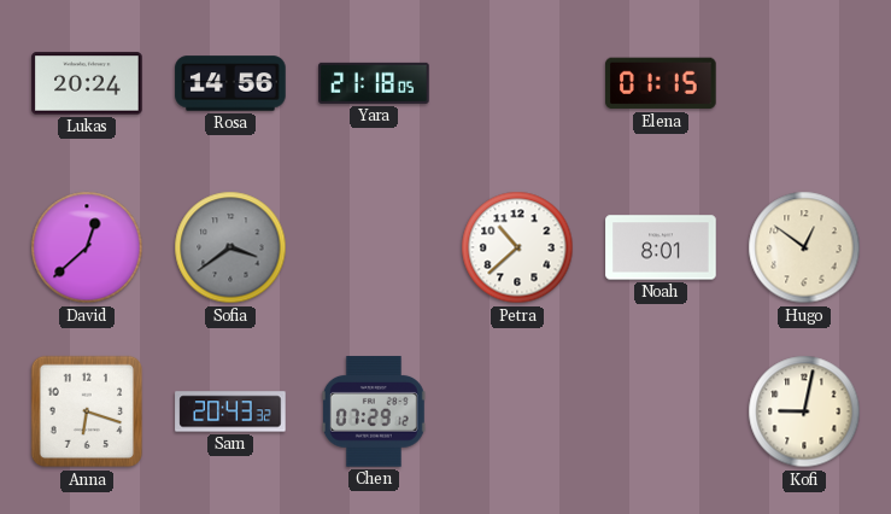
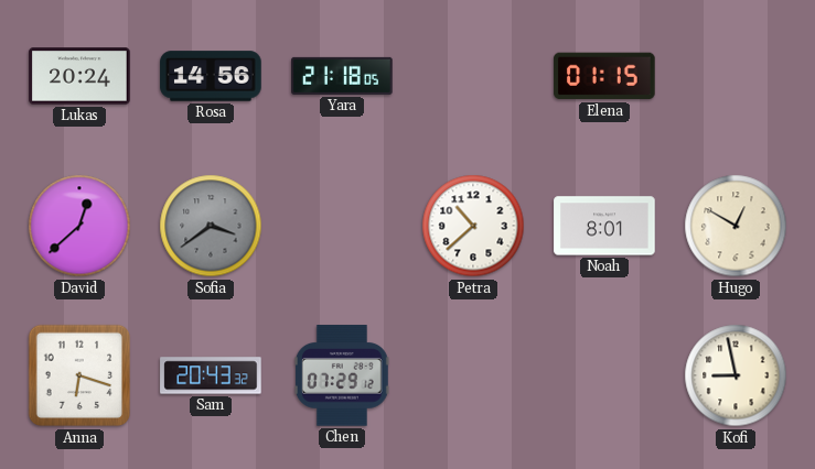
Hugo: 12:51 -> 12:50
Kofi: 9:02 -> 8:58
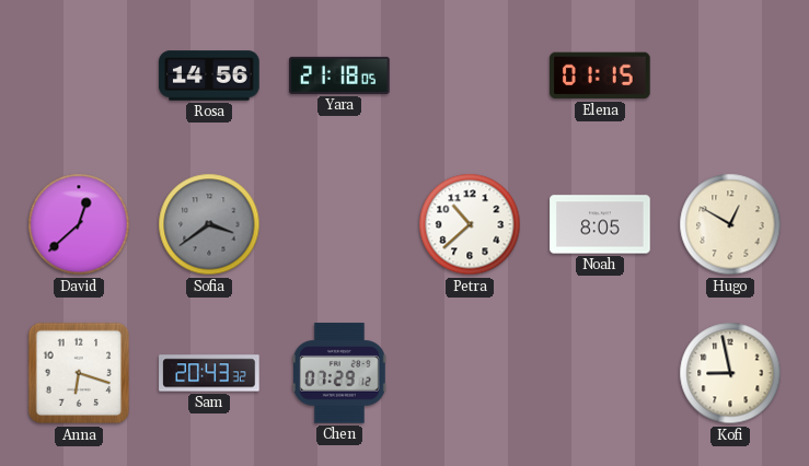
Lukas: 20:24 -> none
Noah: 8:01 -> 8:05
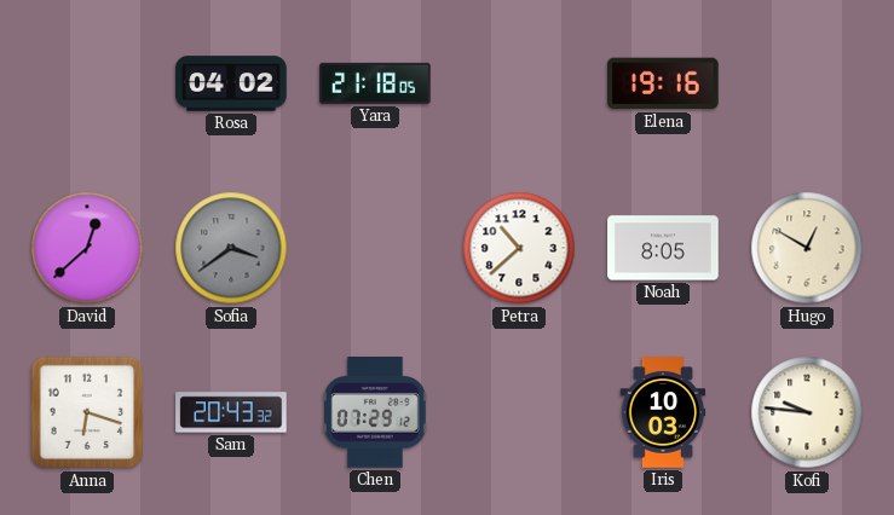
Rosa: 14:56 -> 04:02
Elena: 01:15 -> 19:16
Iris: none -> 10:03
Kofi: 8:58 -> 9:46
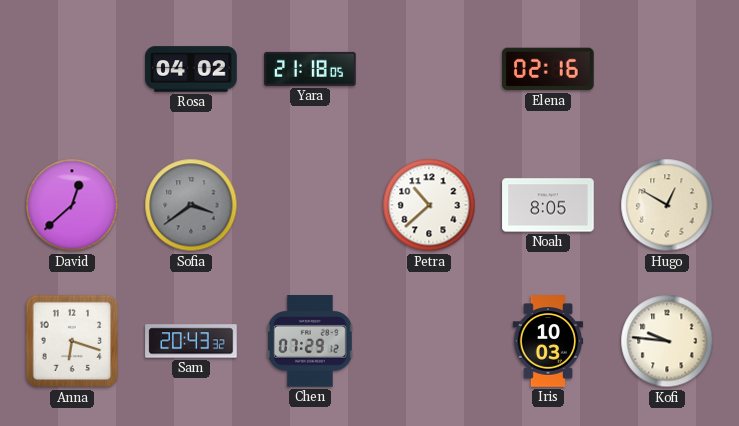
Elena: 19:16 -> 02:16
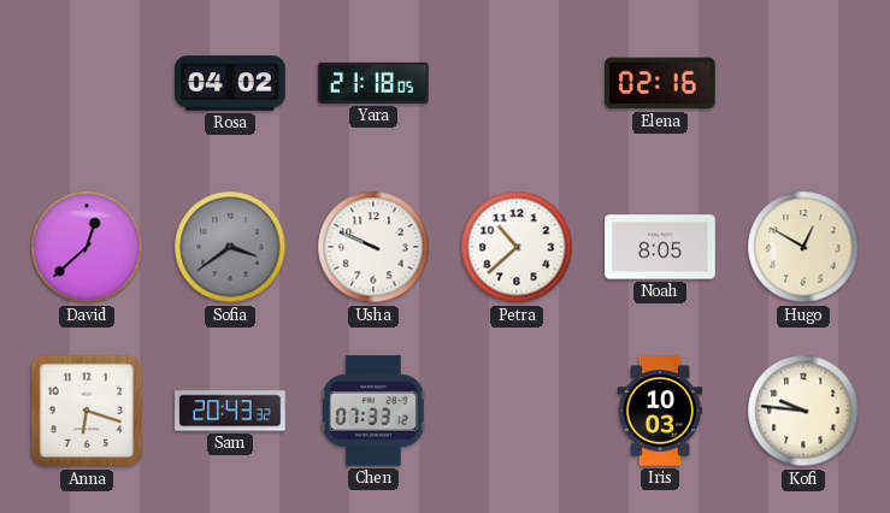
Usha: none -> 9:49
Chen: 07:29 -> 07:33
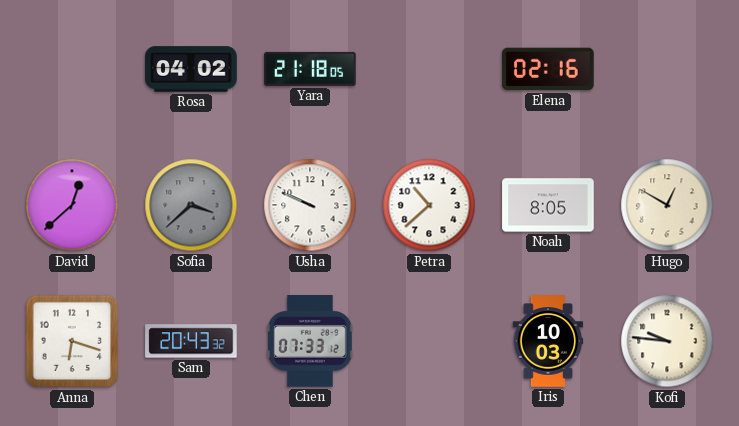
Sofia: 3:39 -> 3:38
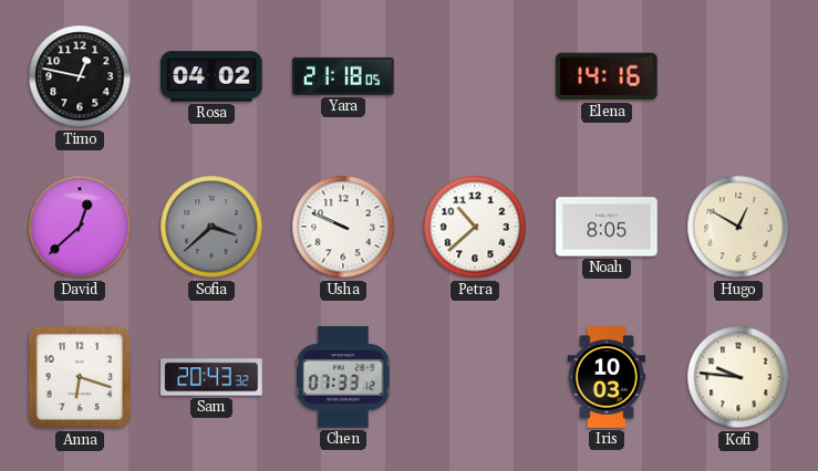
Timo: none -> 12:47
Elena: 02:16 -> 14:16
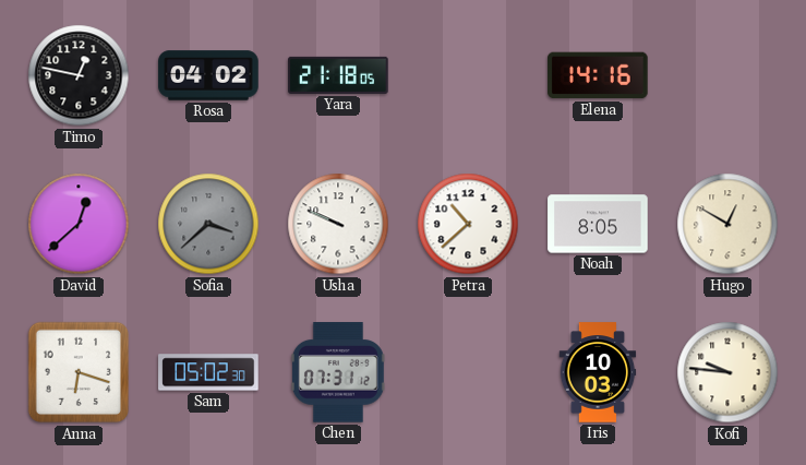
Sam: 20:43 -> 05:02
Chen: 07:33 -> 07:31
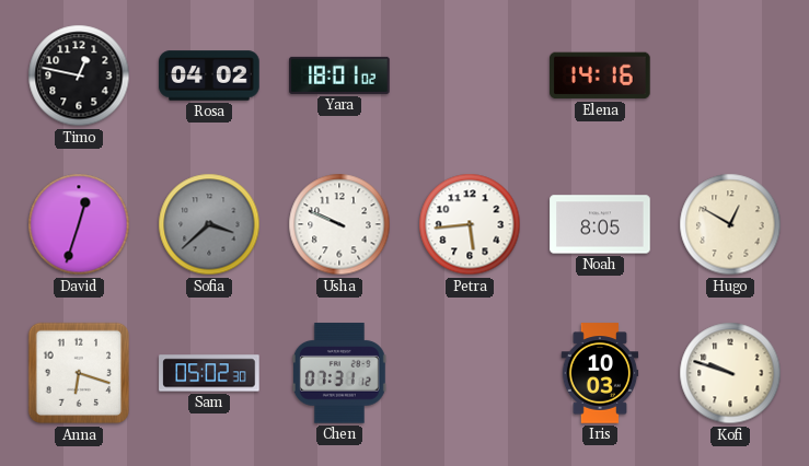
Yara: 21:18 -> 18:01
David: 12:38 -> 12:33
Petra: 10:38 -> 5:44
Kofi: 9:46 -> 9:48
